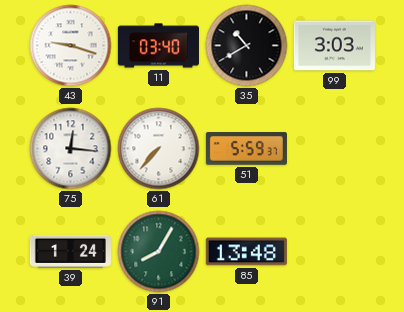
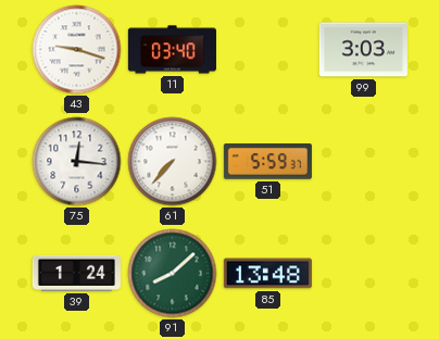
35: 10:40 -> none
91: 8:05 -> 8:08
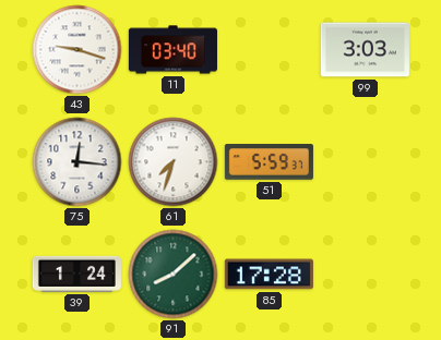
61: 7:37 -> 7:33
85: 13:48 -> 17:28
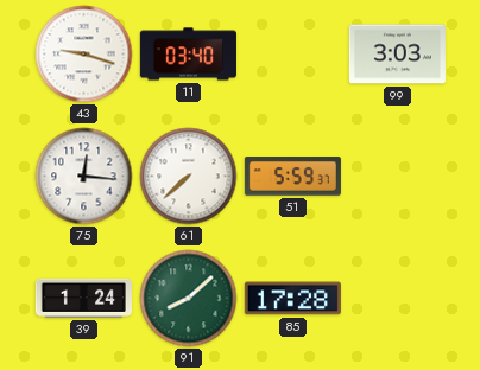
61: 7:33 -> 7:38
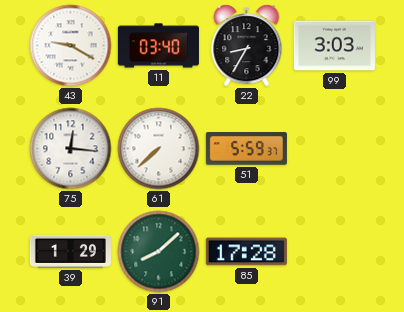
43: 9:18 -> 9:20
22: none -> 8:35
39: 1:24 -> 1:29
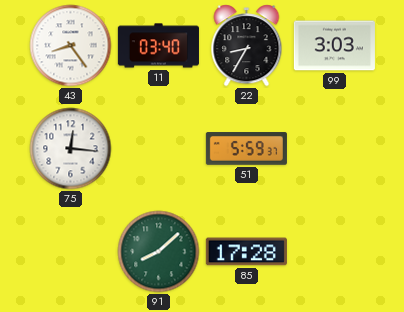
43: 9:20 -> 8:24
61: 7:38 -> none
39: 1:29 -> none
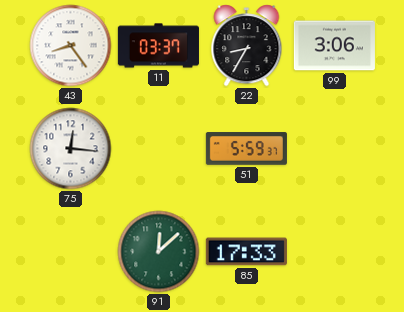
11: 03:40 -> 03:37
99: 3:03 -> 3:06
91: 8:08 -> 12:08
85: 17:28 -> 17:33
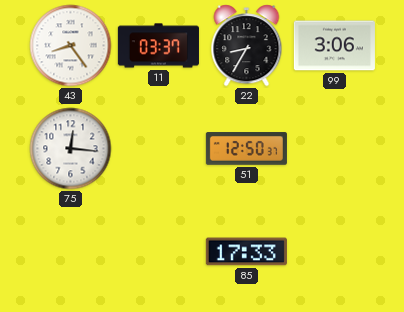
51: 5:59 -> 12:50
91: 12:08 -> none
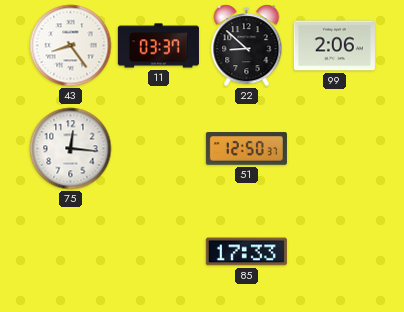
22: 8:35 -> 8:52
99: 3:06 -> 2:06
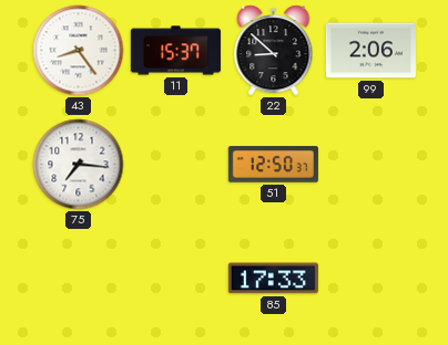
11: 03:37 -> 15:37
75: 12:16 -> 7:16
